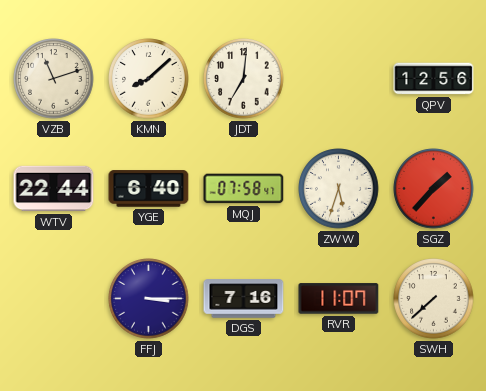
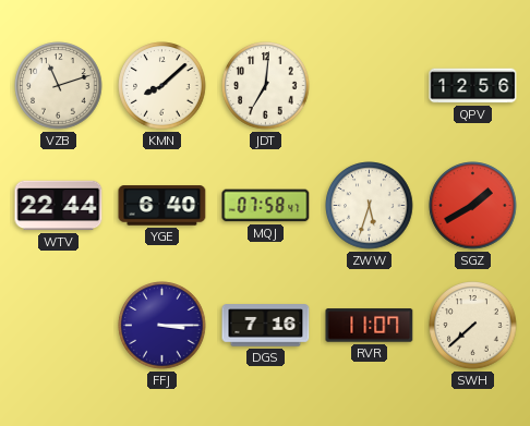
SGZ: 1:37 -> 1:40
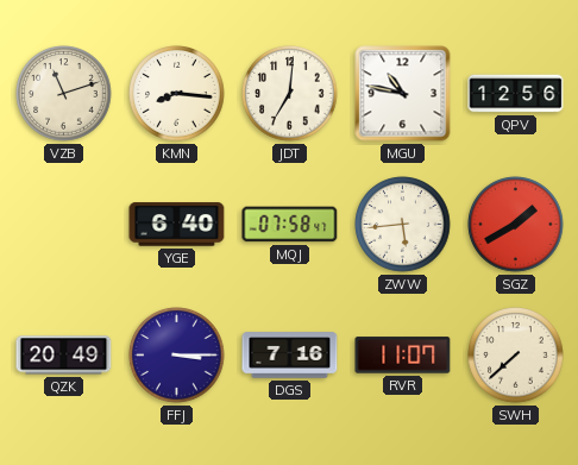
KMN: 8:08 -> 8:16
MGU: none -> 10:47
WTV: 22:44 -> none
ZWW: 5:33 -> 5:44
QZK: none -> 20:49
